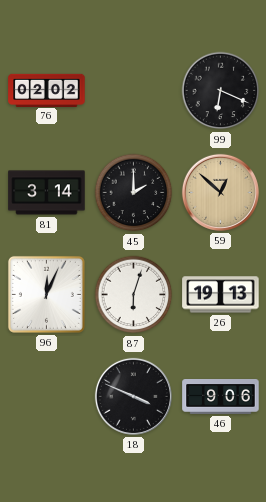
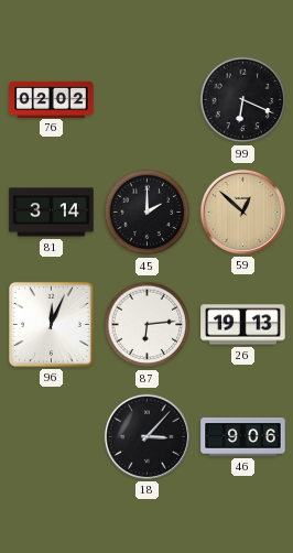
87: 6:03 -> 6:14
18: 3:49 -> 3:07
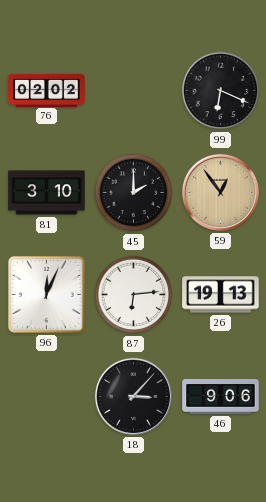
81: 3:14 -> 3:10
59: 12:52 -> 12:54
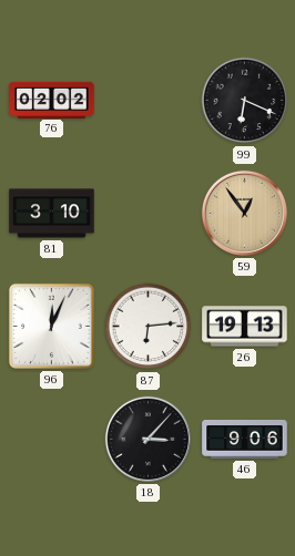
45: 2:00 -> none
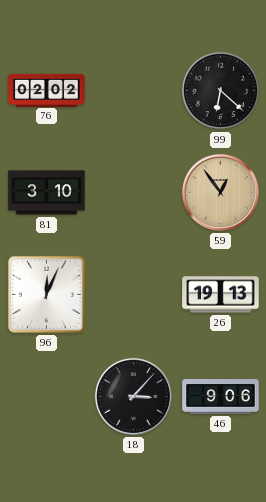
99: 6:19 -> 6:22
87: 6:14 -> none
